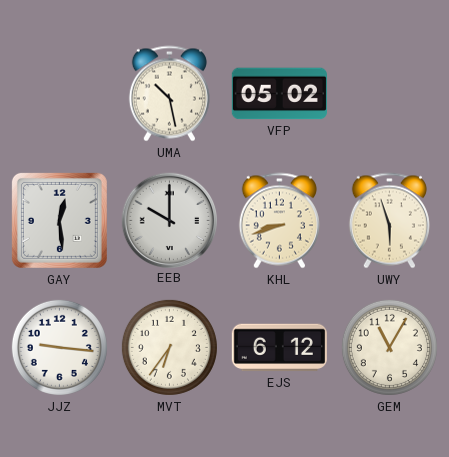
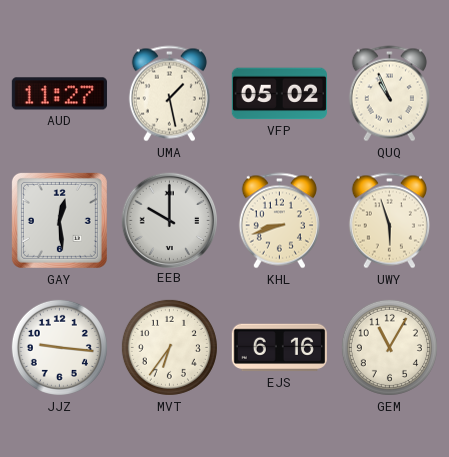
AUD: none -> 11:27
UMA: 10:28 -> 1:28
QUQ: none -> 10:56
EJS: 6:12 -> 6:16
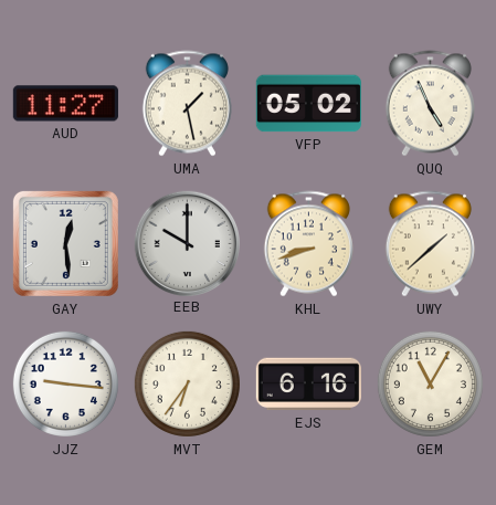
QUQ: 10:56 -> 4:56
UWY: 5:57 -> 1:38
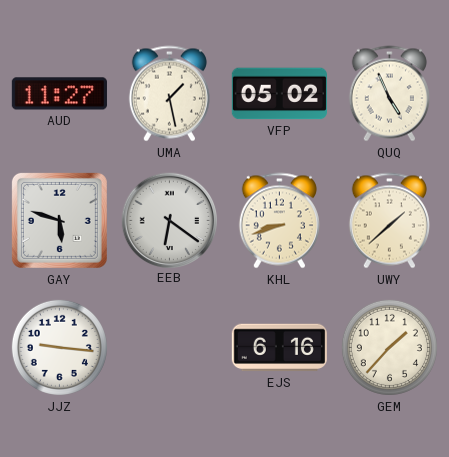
GAY: 12:29 -> 5:48
EEB: 10:00 -> 6:21
MVT: 6:36 -> none
GEM: 11:05 -> 1:37
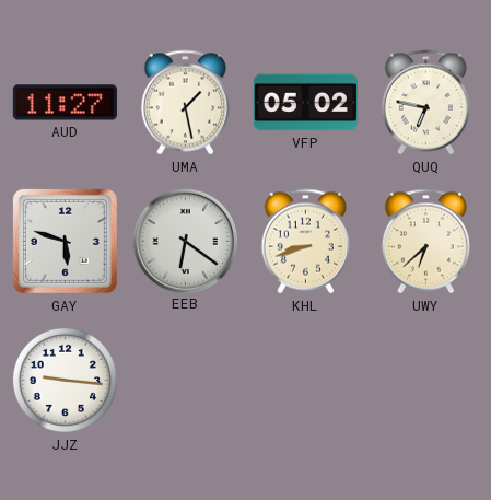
QUQ: 4:56 -> 6:47
UWY: 1:38 -> 6:38
EJS: 6:16 -> none
GEM: 1:37 -> none
